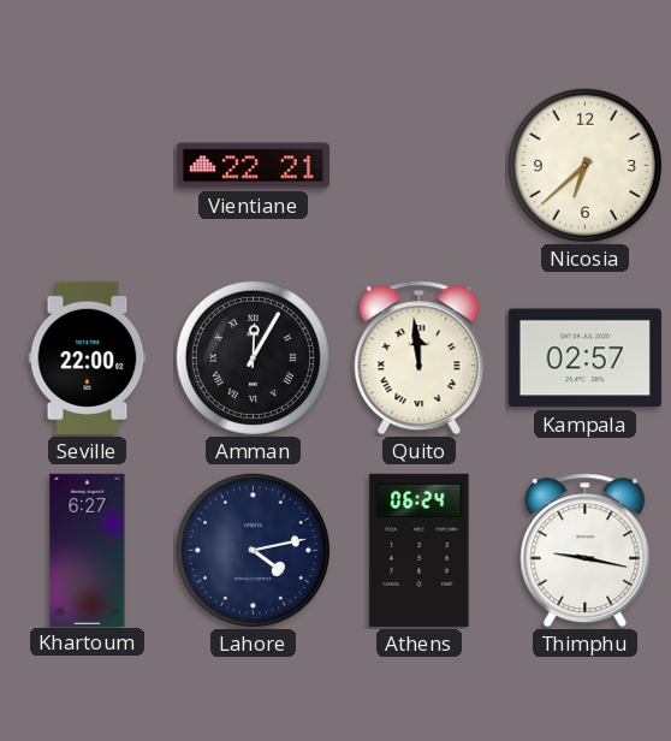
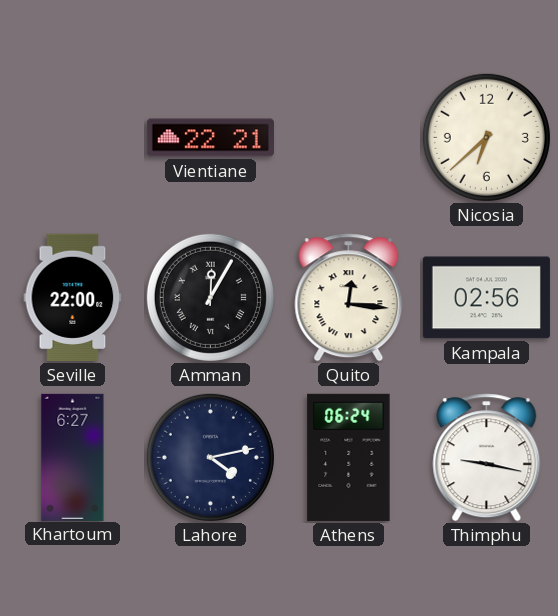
Quito: 11:59 -> 12:16
Kampala: 02:57 -> 02:56
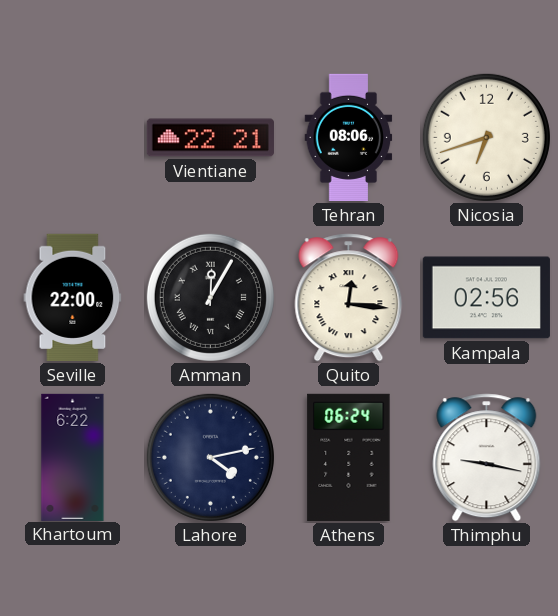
Tehran: none -> 08:06
Nicosia: 6:38 -> 6:42
Khartoum: 6:27 -> 6:22
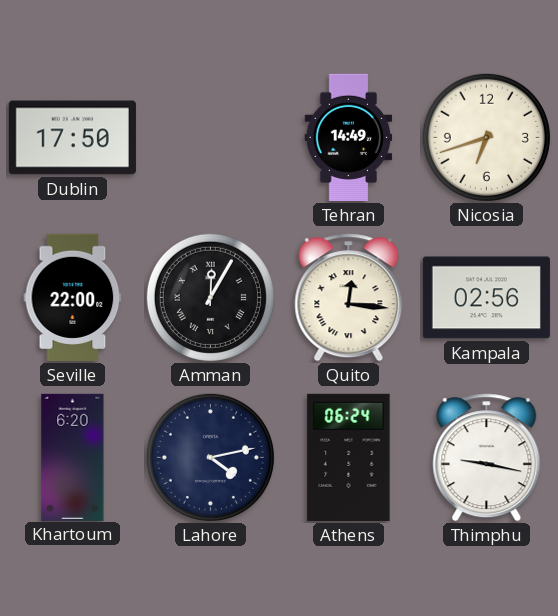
Dublin: none -> 17:50
Vientiane: 22:21 -> none
Tehran: 08:06 -> 14:49
Khartoum: 6:22 -> 6:20
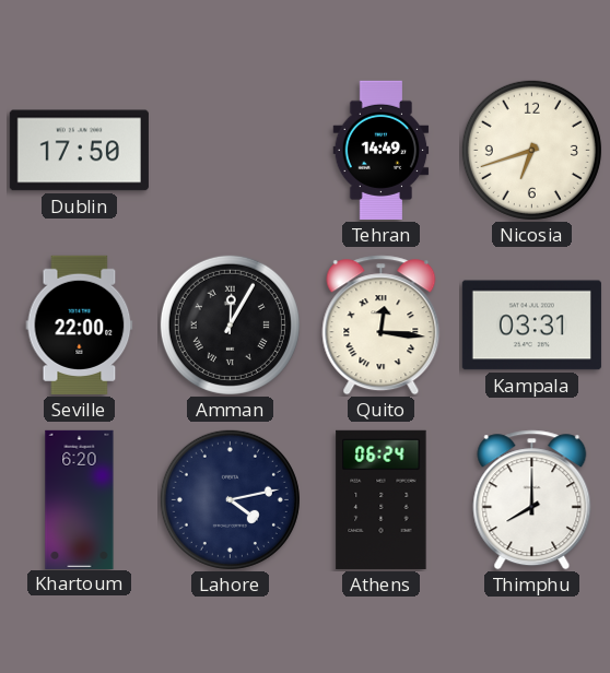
Kampala: 02:56 -> 03:31
Thimphu: 9:17 -> 8:00
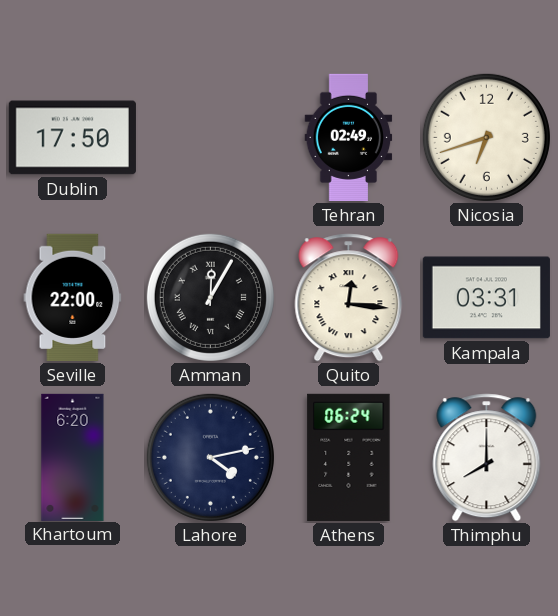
Tehran: 14:49 -> 02:49
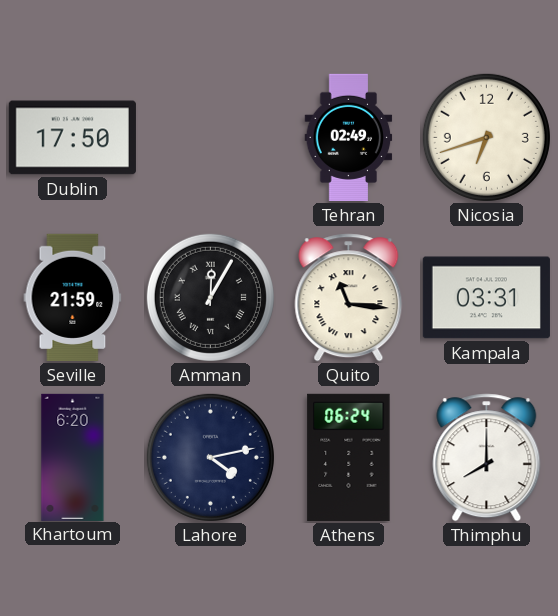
Seville: 22:00 -> 21:59
Quito: 12:16 -> 11:16
